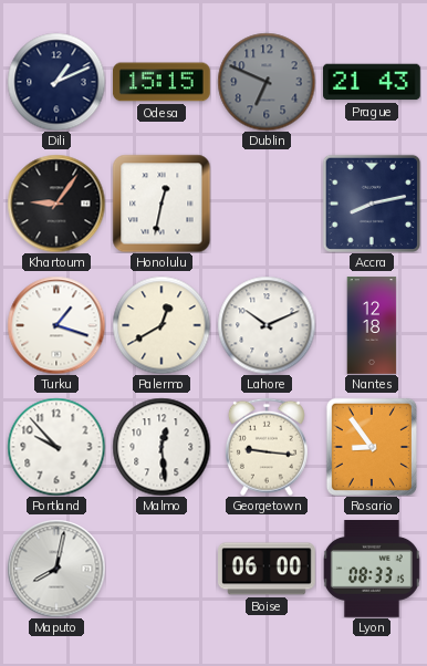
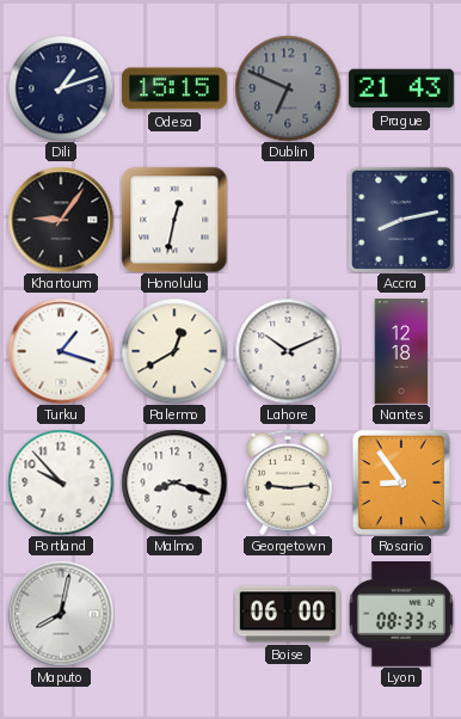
Dili: 1:11 -> 1:12
Malmo: 12:29 -> 8:18
Georgetown: 9:16 -> 9:14
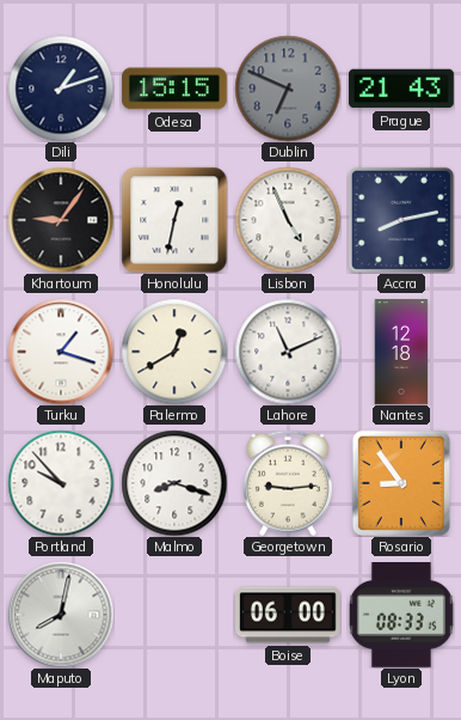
Lisbon: none -> 4:56
Lahore: 10:11 -> 11:11
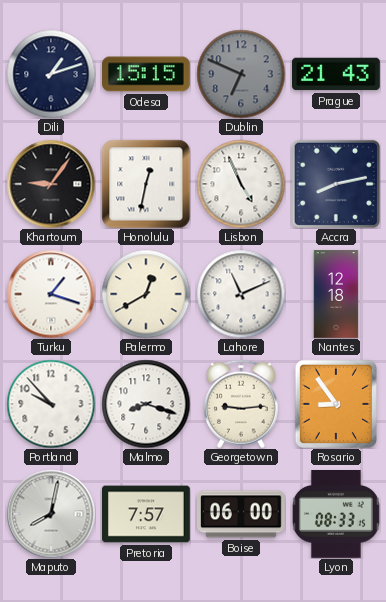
Pretoria: none -> 7:57
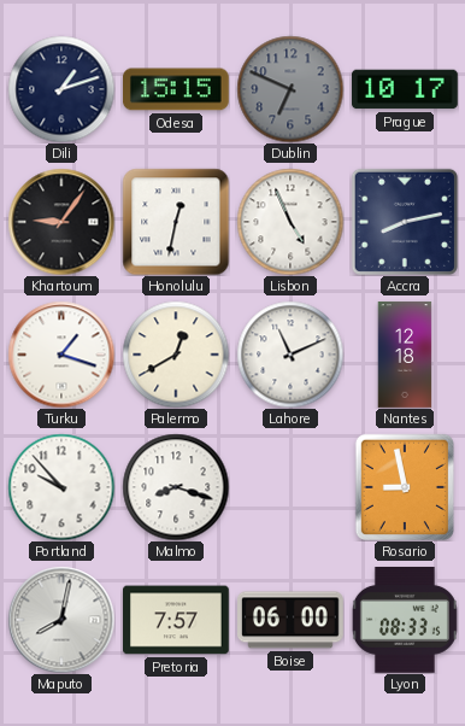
Prague: 21:43 -> 10:17
Georgetown: 9:14 -> none
Rosario: 8:54 -> 8:58
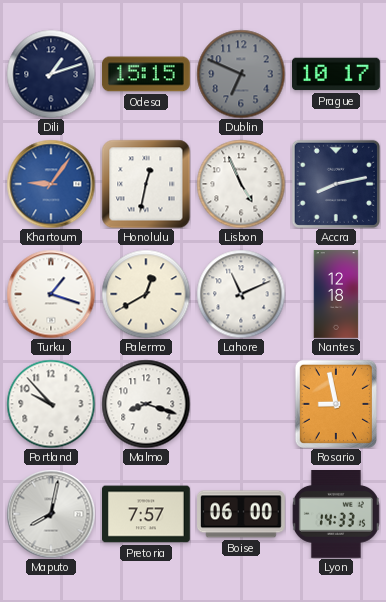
Khartoum dial: black -> blue
Lyon: 08:33 -> 14:33
